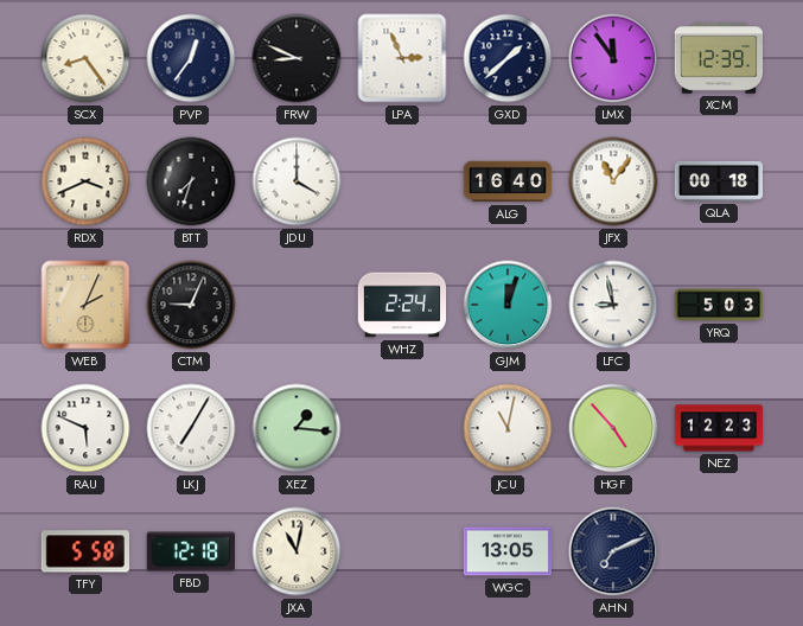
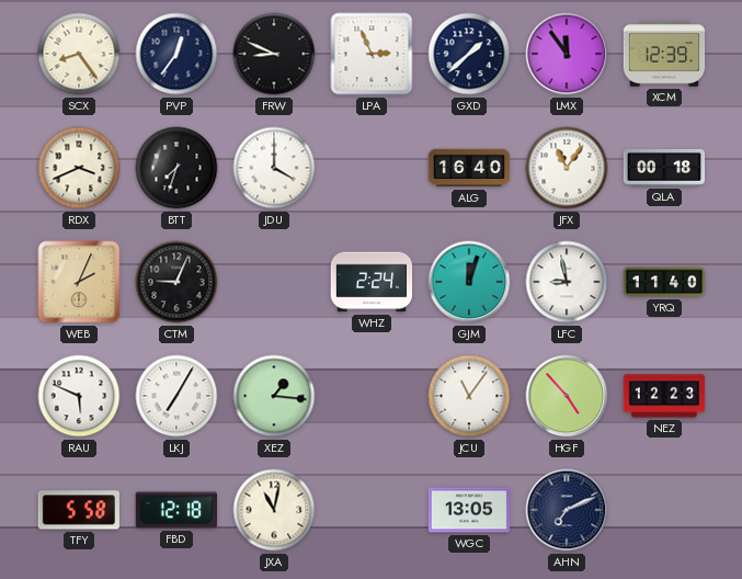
YRQ: 5:03 -> 11:40
JCU: 11:02 -> 11:06
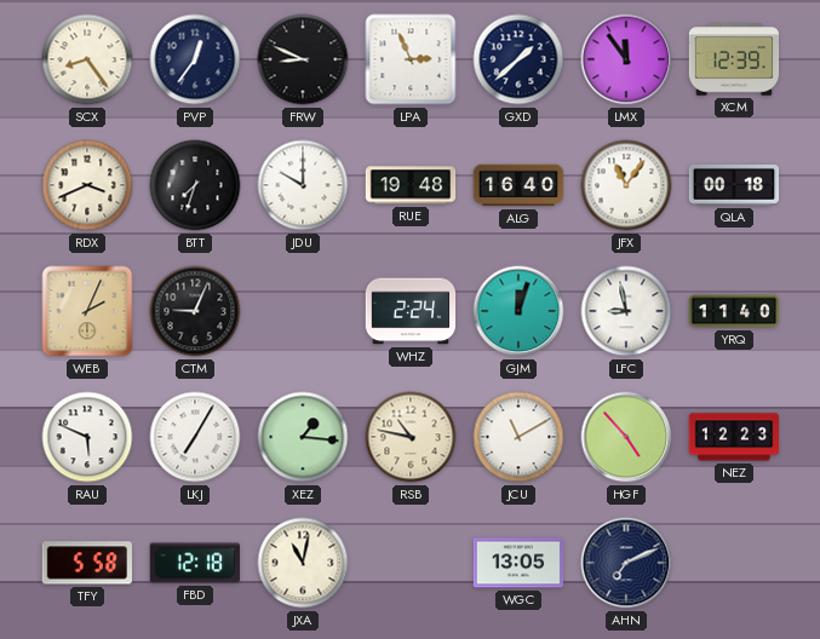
JDU: 4:00 -> 10:00
RUE: none -> 19:48
RSB: none -> 10:47
JCU: 11:06 -> 11:10
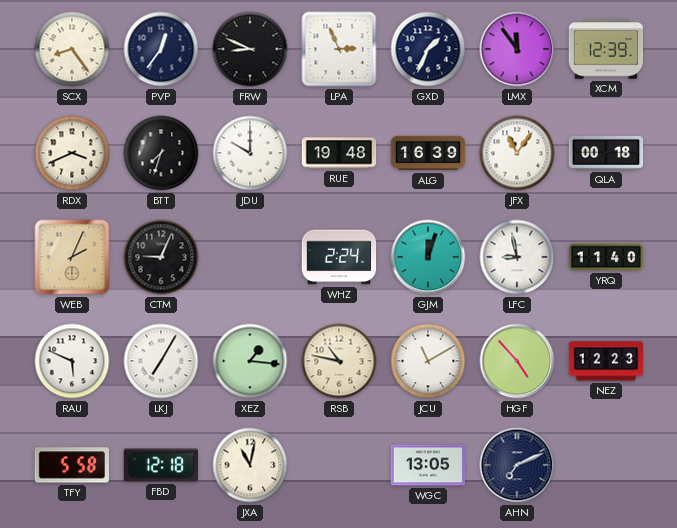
GXD: 1:38 -> 1:34
ALG: 16:40 -> 16:39
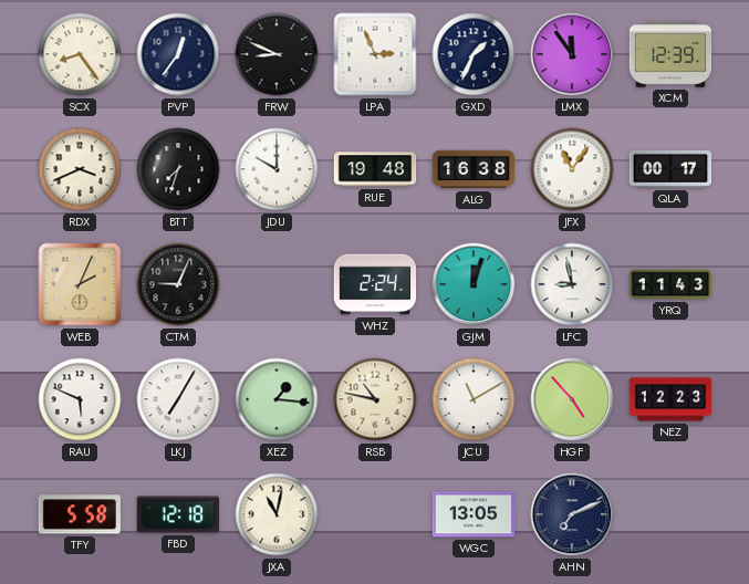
ALG: 16:39 -> 16:38
QLA: 00:18 -> 00:17
YRQ: 11:40 -> 11:43
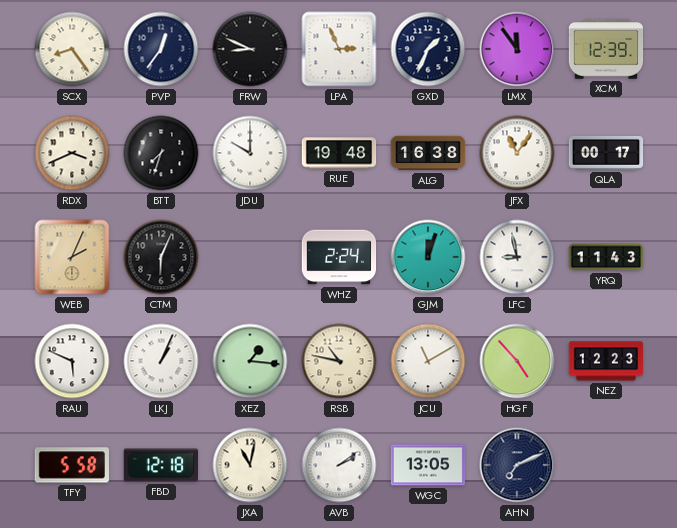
CTM: 9:04 -> 6:04
LKJ: 7:05 -> 1:04
AVB: none -> 2:09
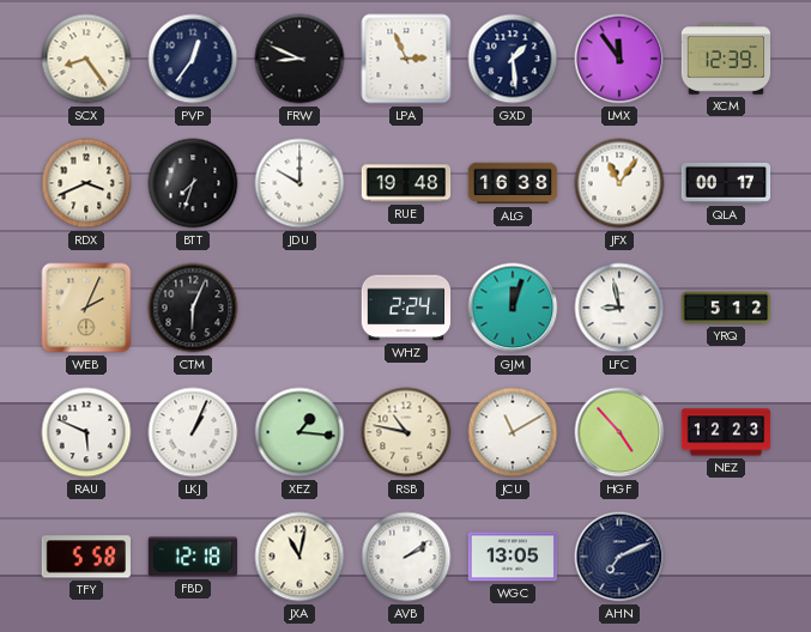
GXD: 1:34 -> 1:29
YRQ: 11:43 -> 5:12
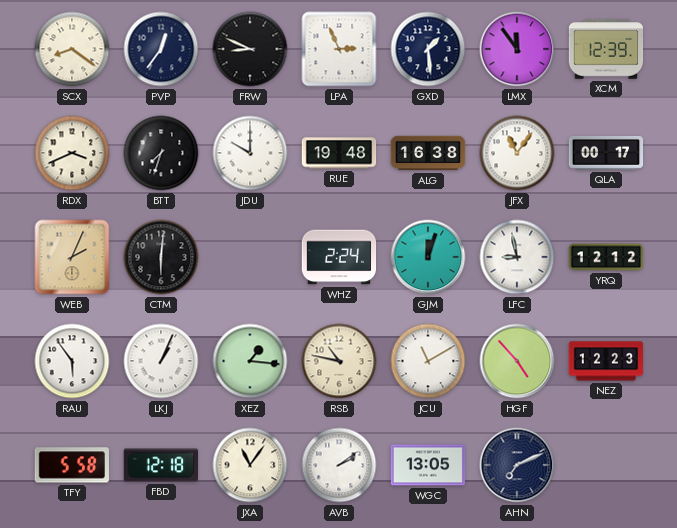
SCX: 8:24 -> 8:21
CTM: 6:04 -> 6:01
YRQ: 5:12 -> 12:12
RAU: 5:49 -> 5:54
JXA: 11:02 -> 11:06
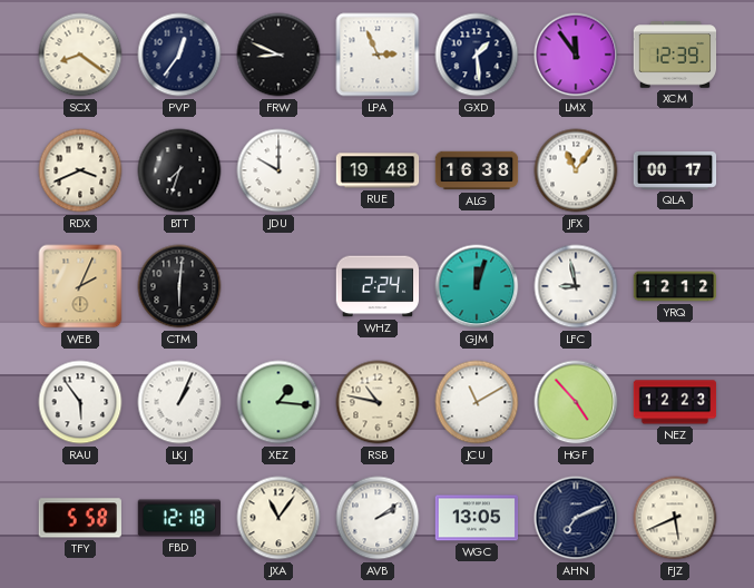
FJZ: none -> 5:41
